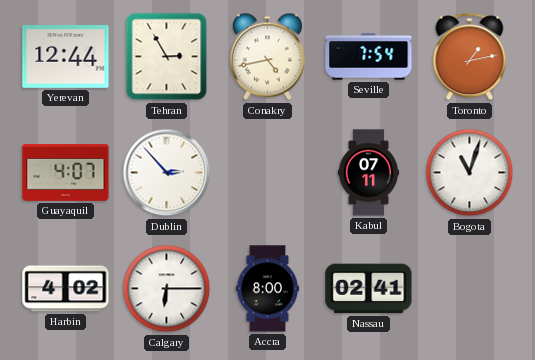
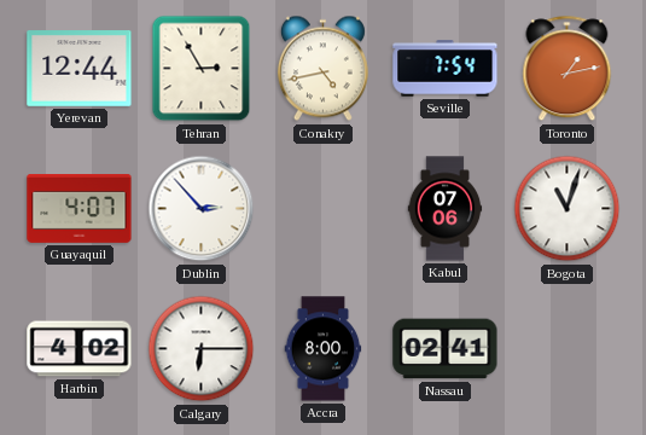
Kabul: 07:11 -> 07:06
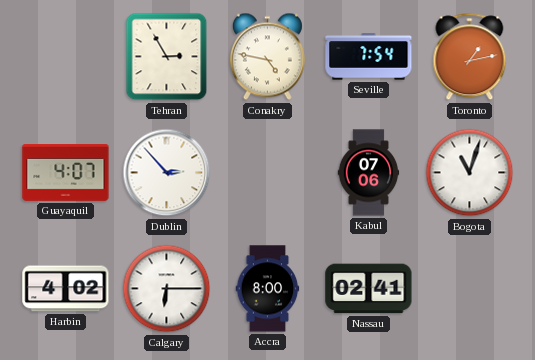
Yerevan: 12:44 -> none
Conakry: 4:43 -> 4:47
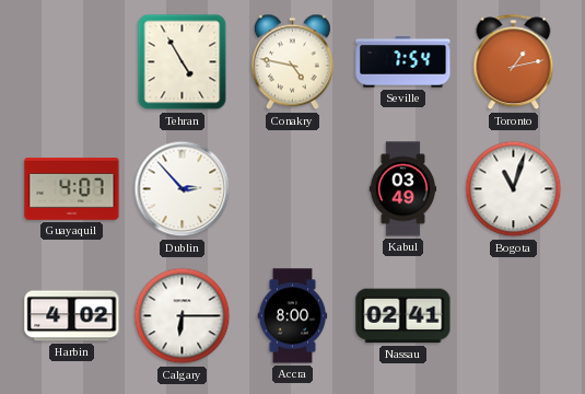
Tehran: 2:55 -> 4:55
Kabul: 07:06 -> 03:49
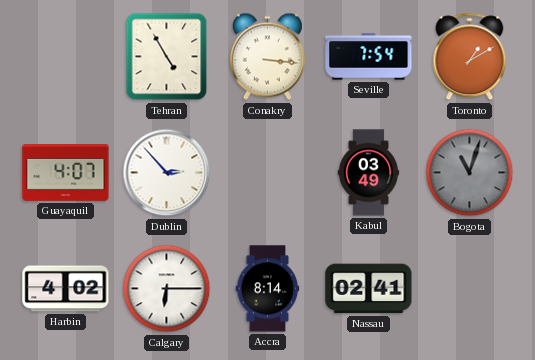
Conakry: 4:47 -> 3:16
Toronto: 1:13 -> 1:10
Bogota dial: white -> grey
Accra: 8:00 -> 8:14
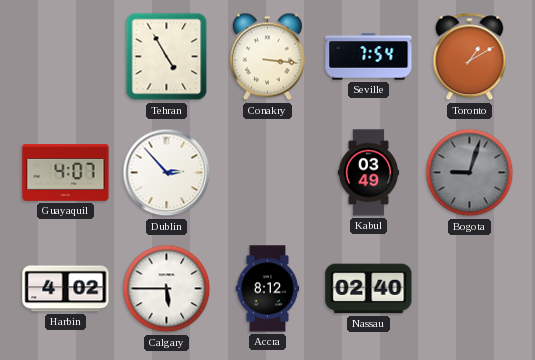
Bogota: 11:03 -> 9:03
Calgary: 6:15 -> 5:45
Accra: 8:14 -> 8:12
Nassau: 02:41 -> 02:40
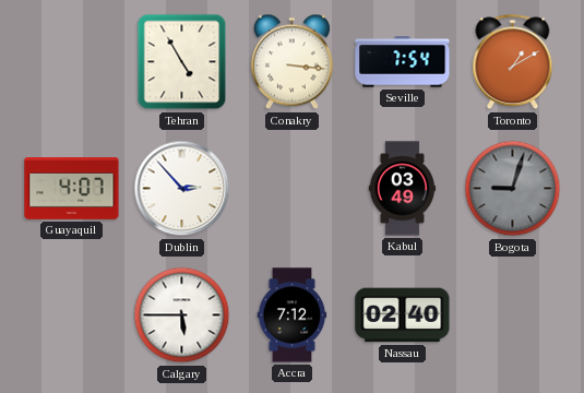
Harbin: 4:02 -> none
Accra: 8:12 -> 7:12
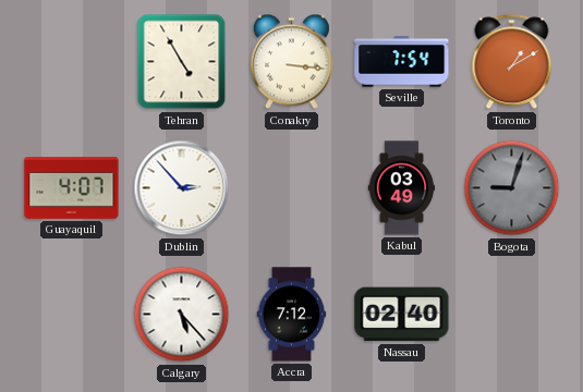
Calgary: 5:45 -> 5:23
